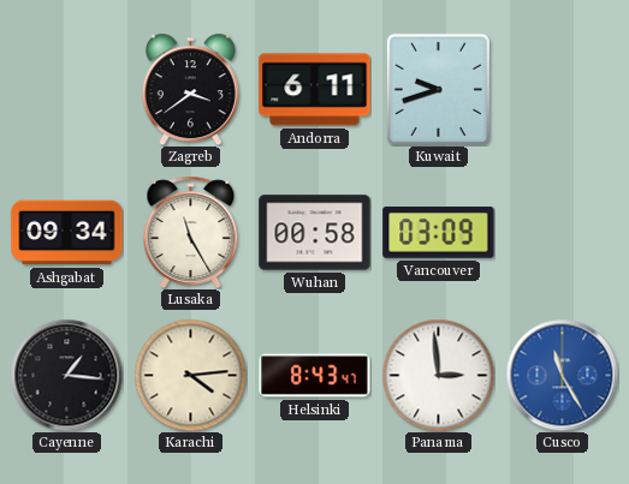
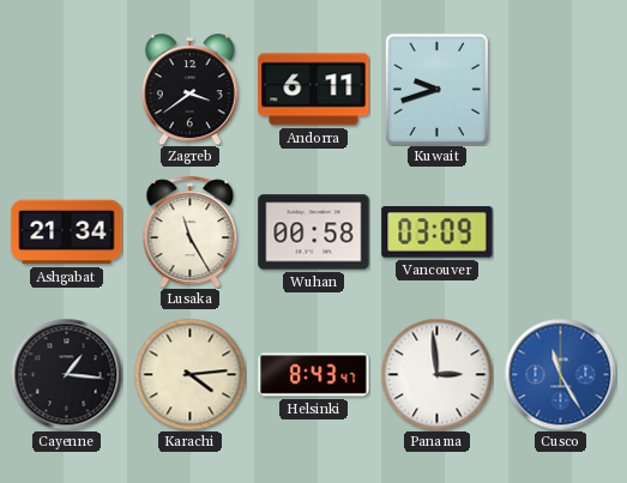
Ashgabat: 09:34 -> 21:34
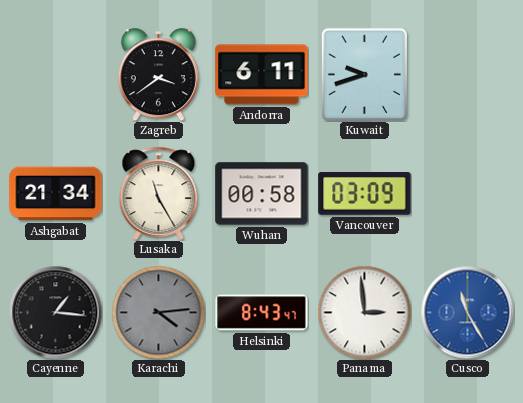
Karachi dial: cream -> grey
